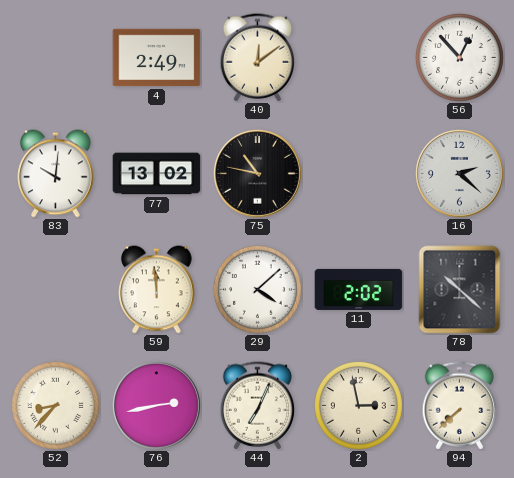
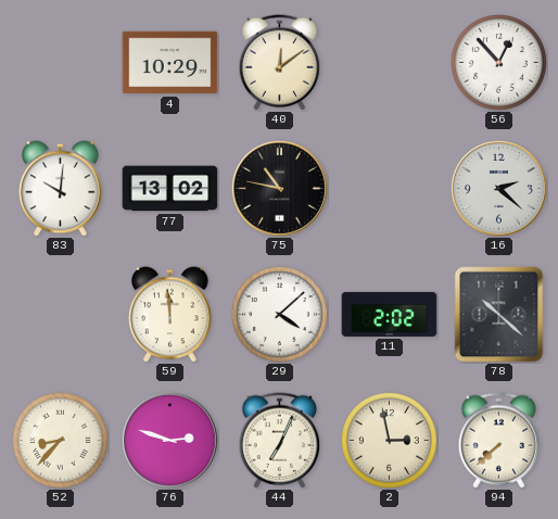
4: 2:49 -> 10:29
76: 2:43 -> 2:48
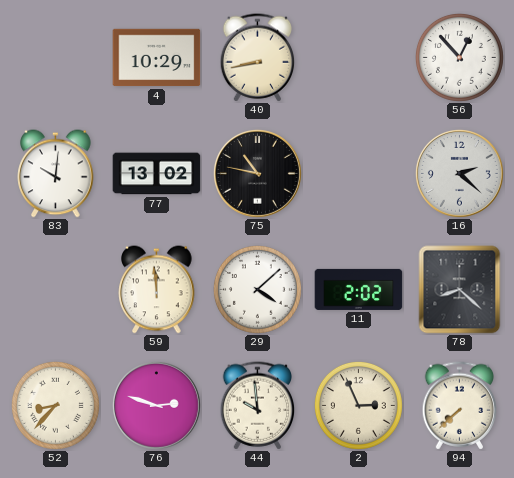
40: 12:09 -> 8:43
78: 10:22 -> 8:22
44: 7:04 -> 9:59
2: 2:58 -> 2:56
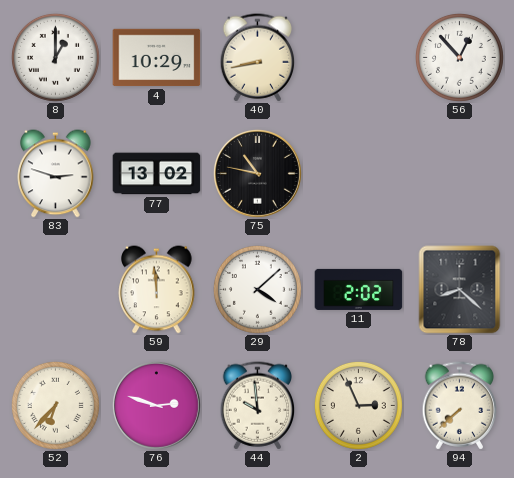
8: none -> 1:00
83: 10:01 -> 2:48
16: 2:22 -> none
52: 8:37 -> 6:37
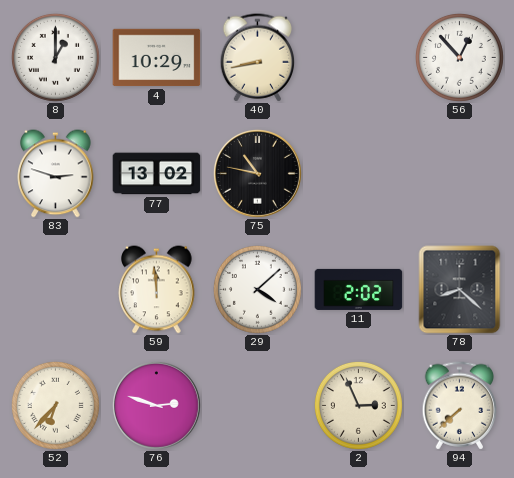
44: 9:59 -> none
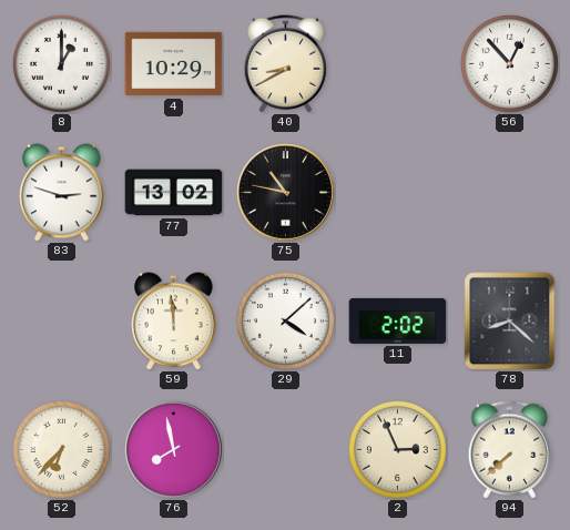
40: 8:43 -> 8:40
76: 2:48 -> 7:58
